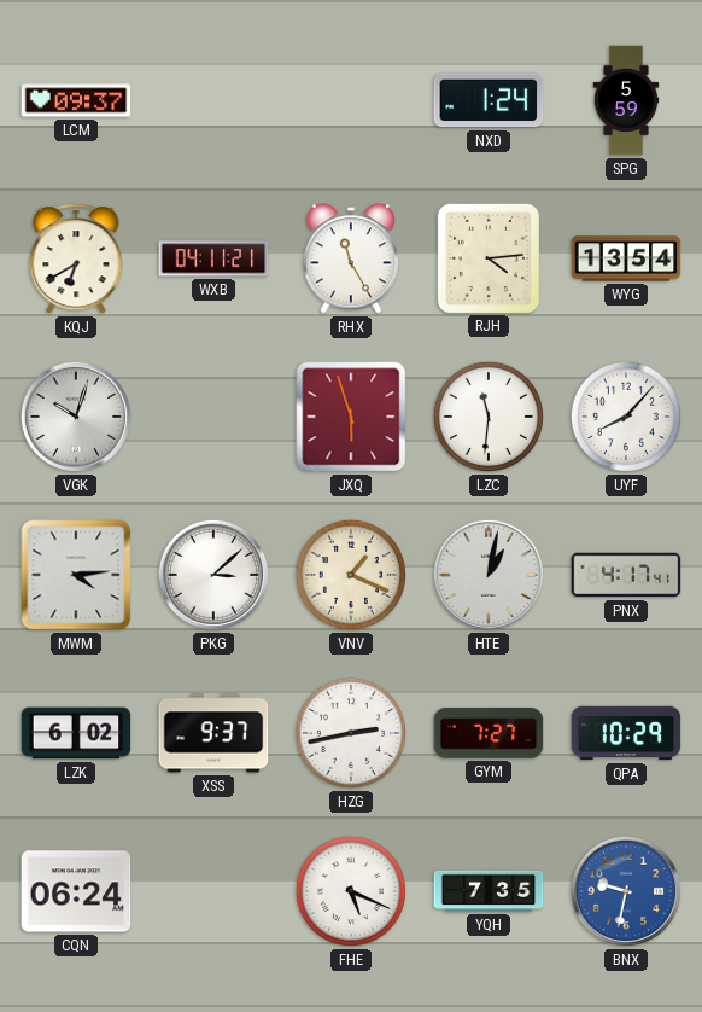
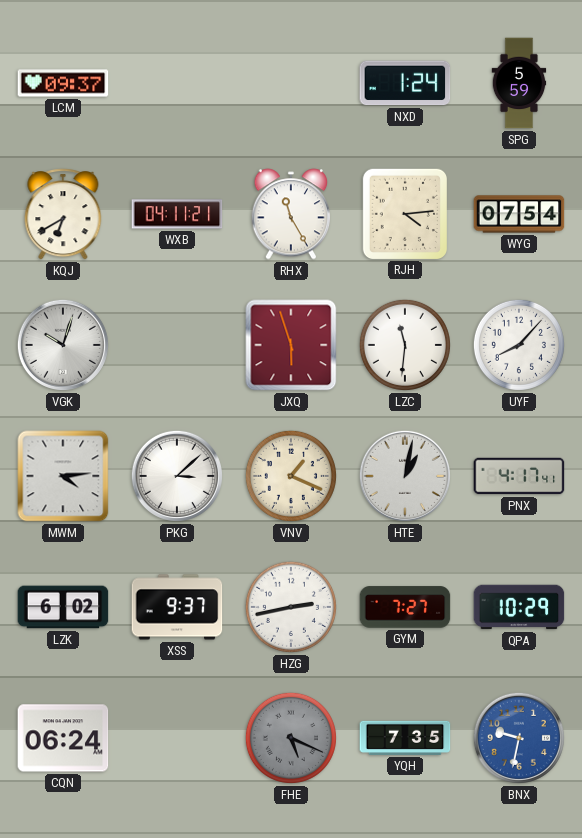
WYG: 13:54 -> 07:54
FHE dial: white -> grey
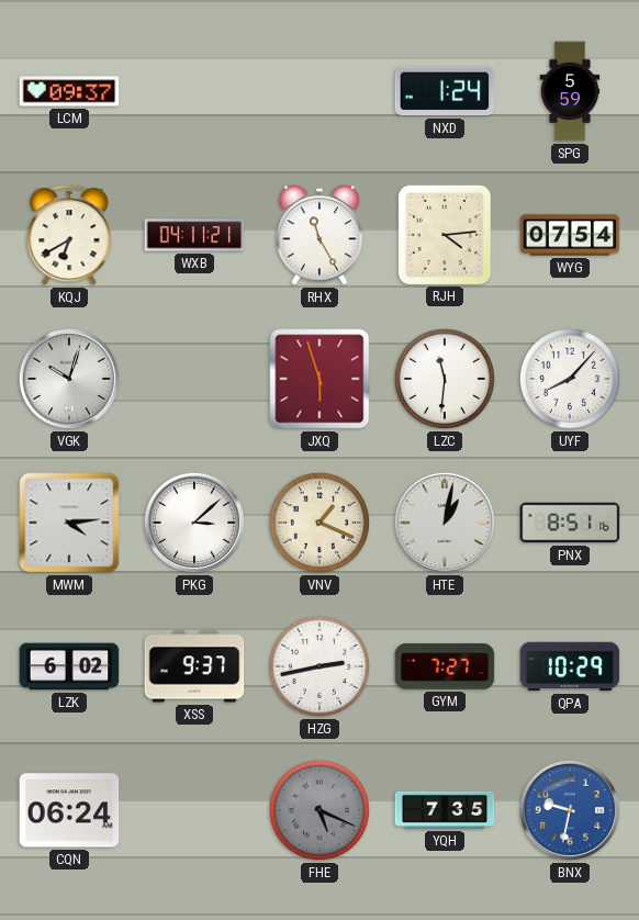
PNX: 4:17 -> 8:51
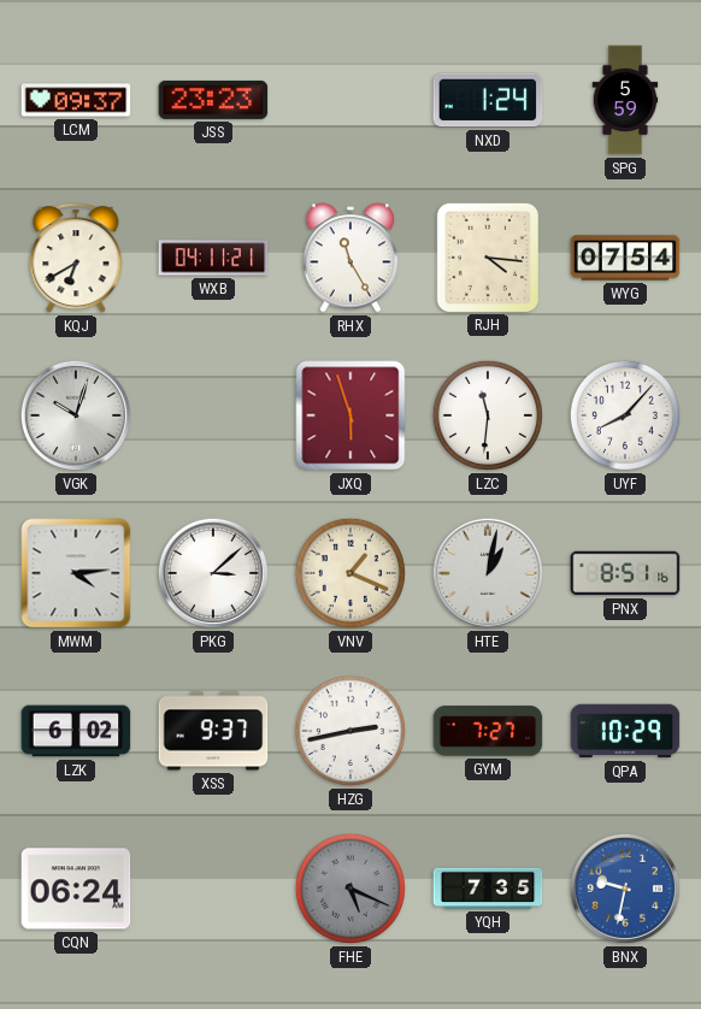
JSS: none -> 23:23
RJH: 4:14 -> 4:16
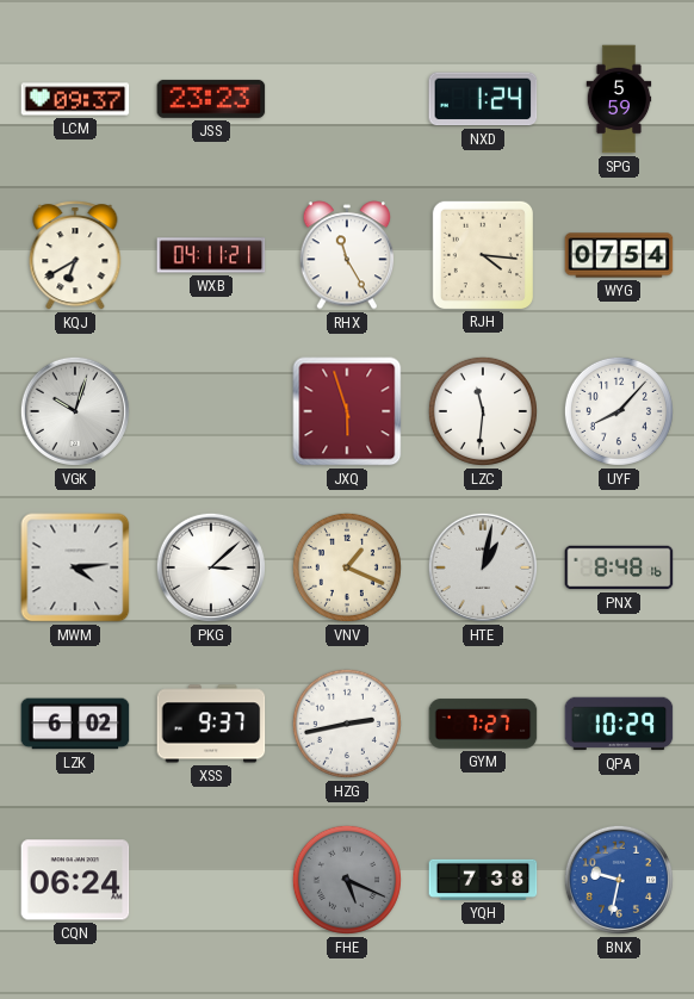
PNX: 8:51 -> 8:48
YQH: 7:35 -> 7:38
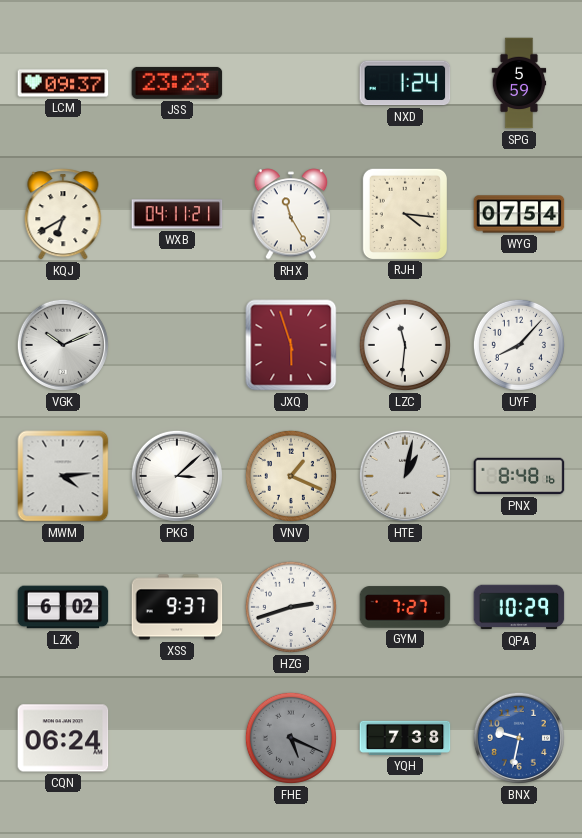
VGK: 10:03 -> 10:11
HZG: 2:43 -> 2:42
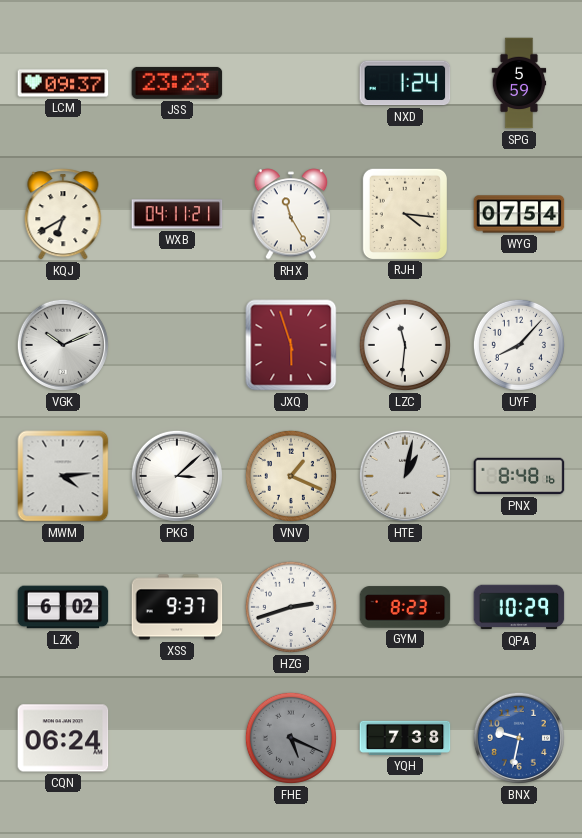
GYM: 7:27 -> 8:23
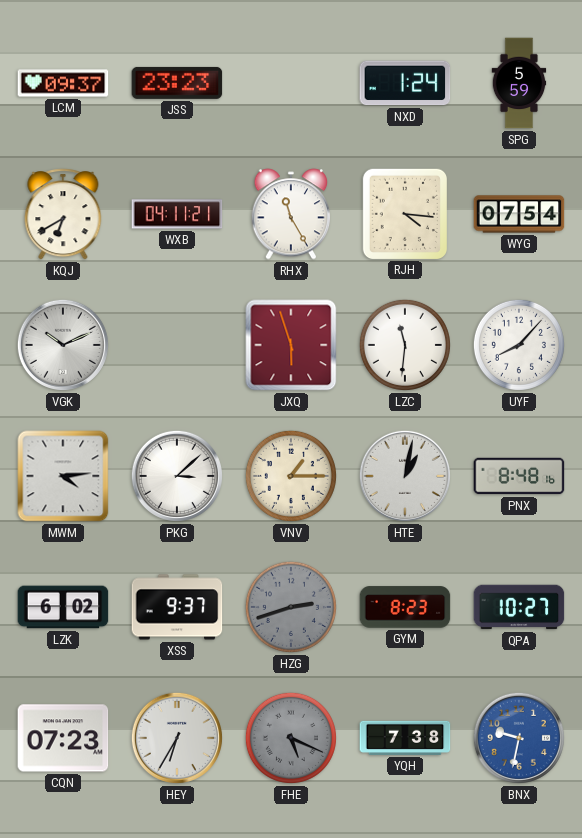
VNV: 1:19 -> 1:15
HZG dial: white -> grey
QPA: 10:29 -> 10:27
CQN: 06:24 -> 07:23
HEY: none -> 6:35
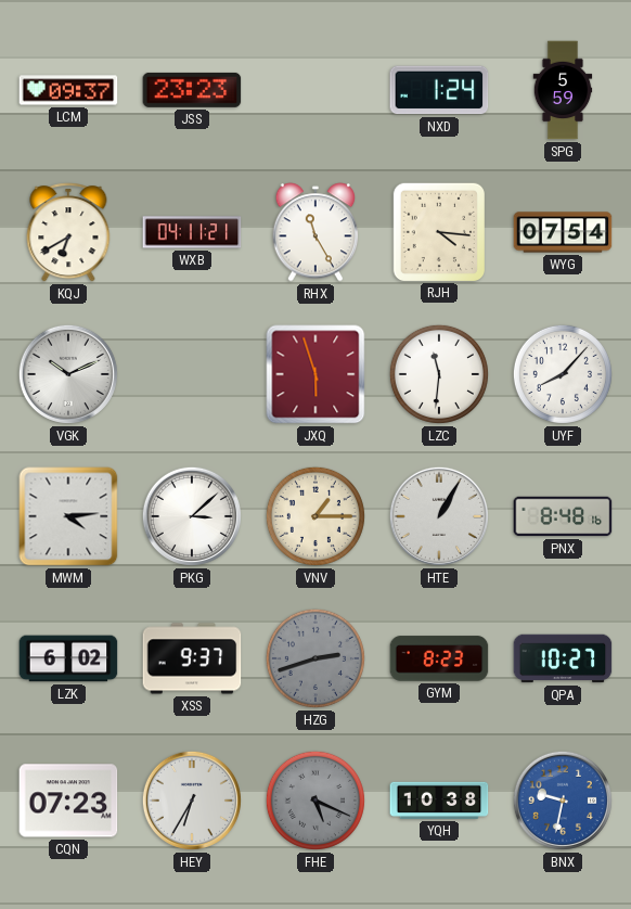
HTE: 1:02 -> 1:05
YQH: 7:38 -> 10:38
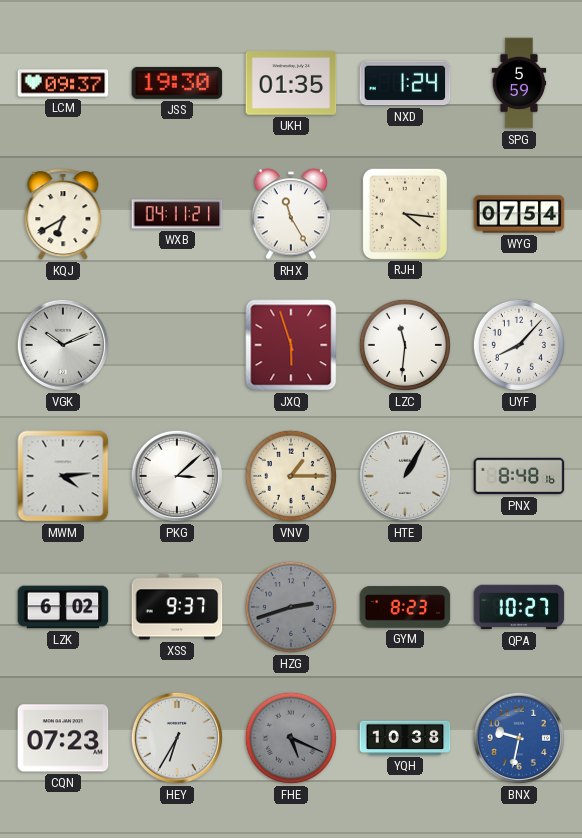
JSS: 23:23 -> 19:30
UKH: none -> 01:35
